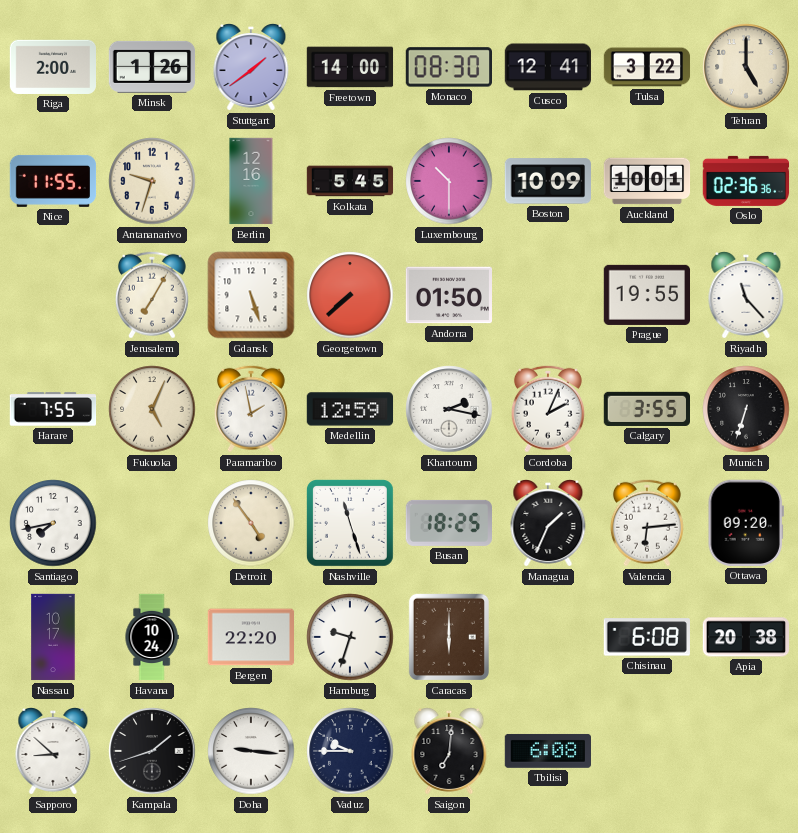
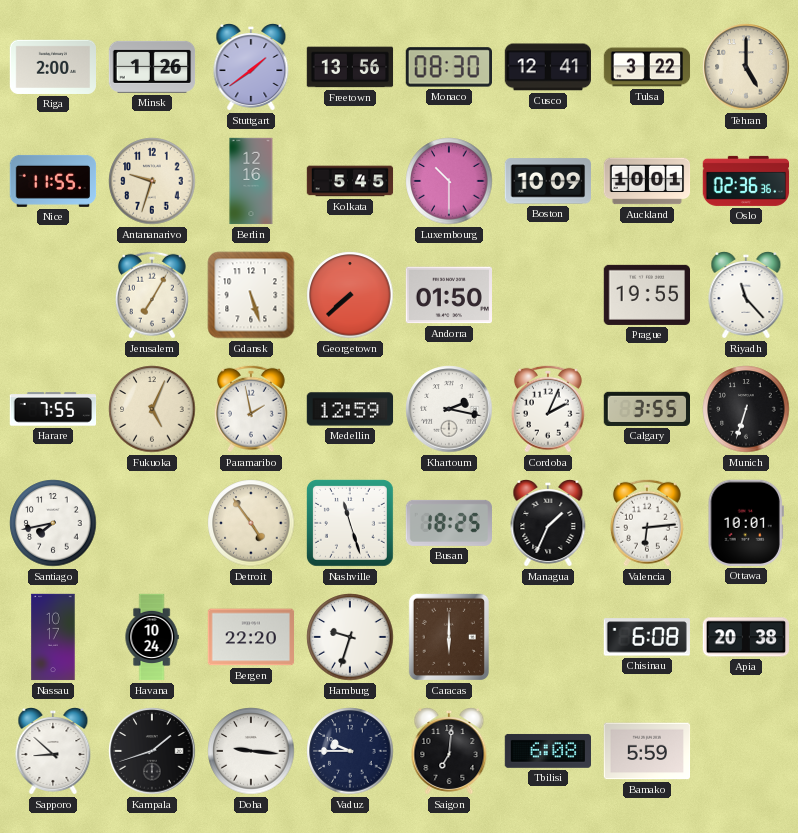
Freetown: 14:00 -> 13:56
Ottawa: 09:20 -> 10:01
Bamako: none -> 5:59
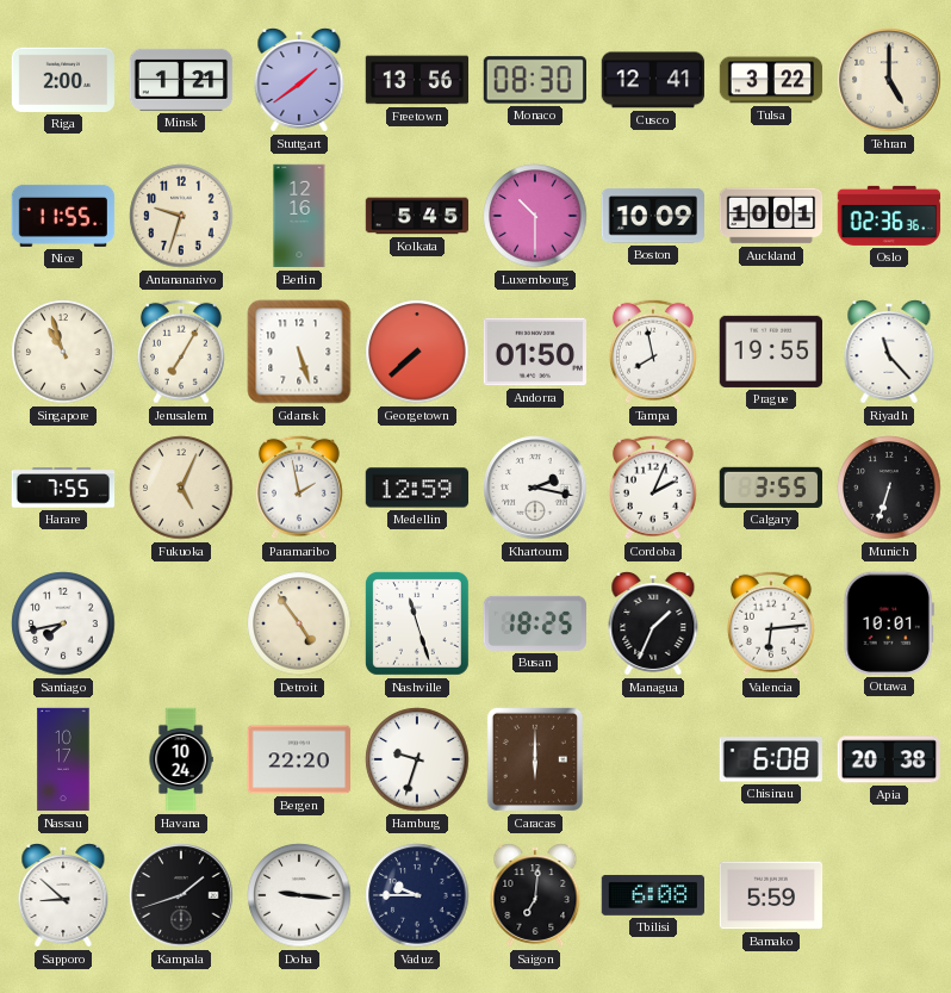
Minsk: 1:26 -> 1:21
Singapore: none -> 10:57
Tampa: none -> 7:58
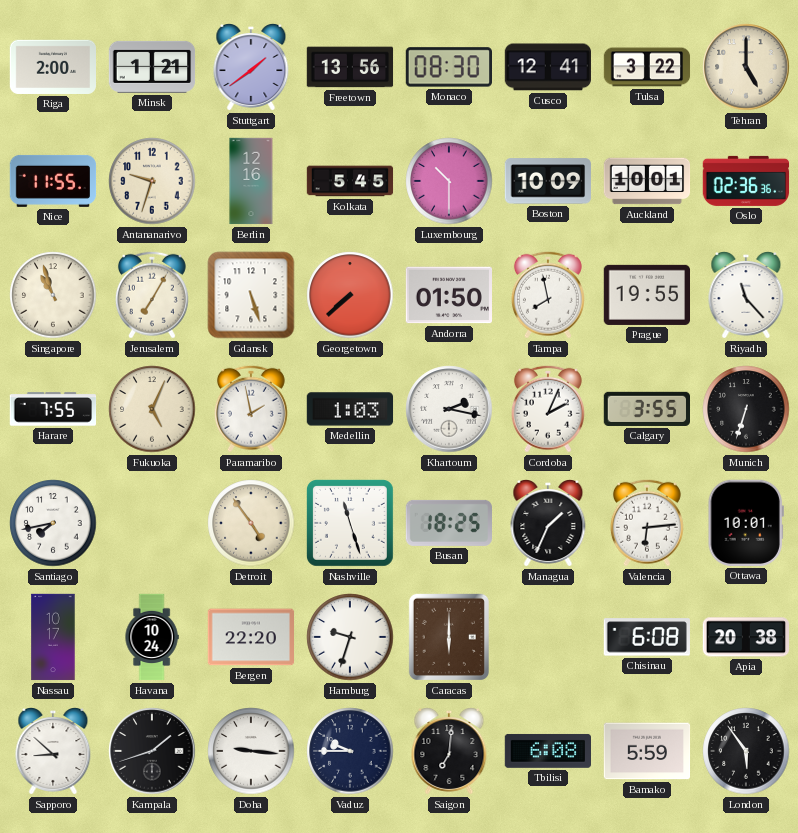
Medellin: 12:59 -> 1:03
London: none -> 5:54
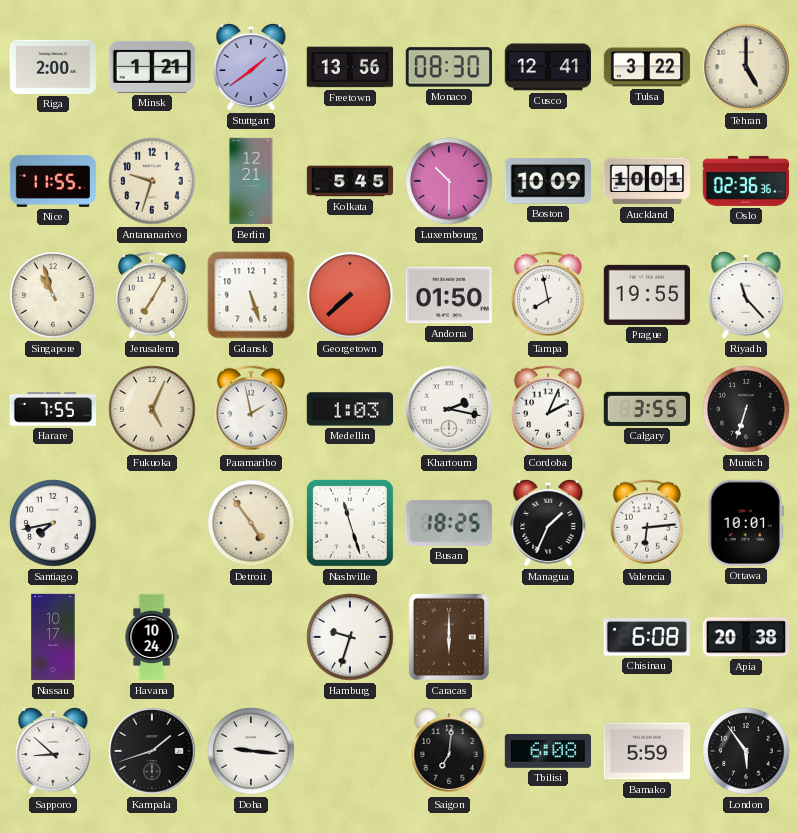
Berlin: 12:16 -> 12:21
Bergen: 22:20 -> none
Vaduz: 9:45 -> none
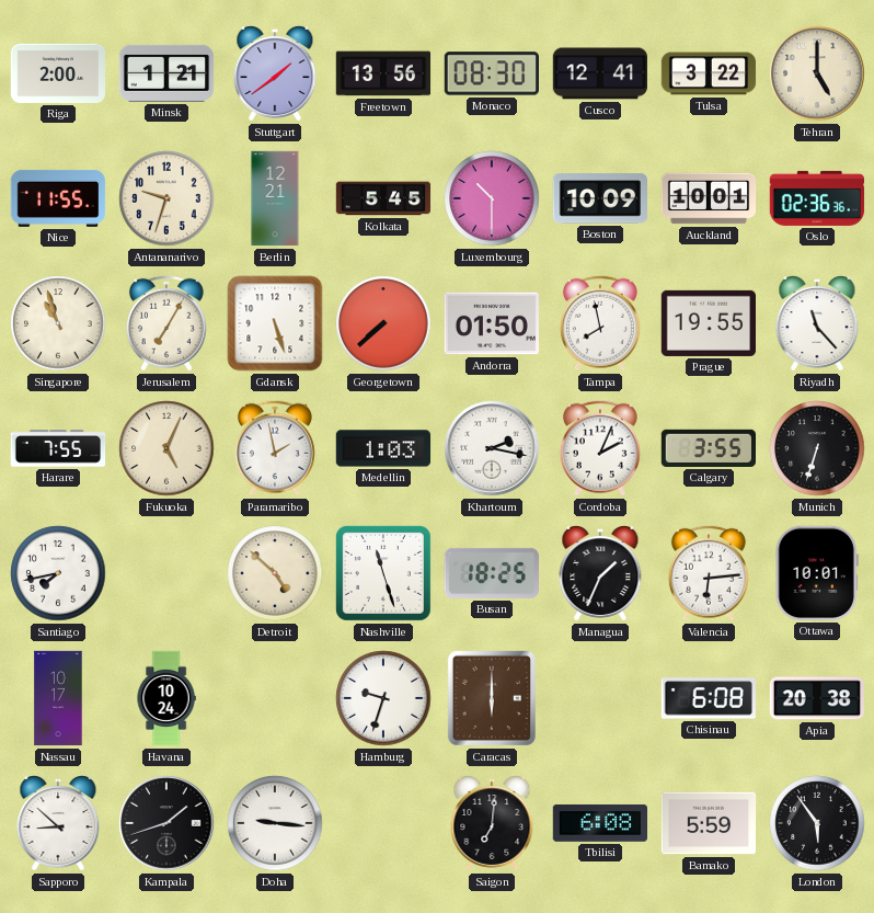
Detroit: 4:54 -> 4:52
